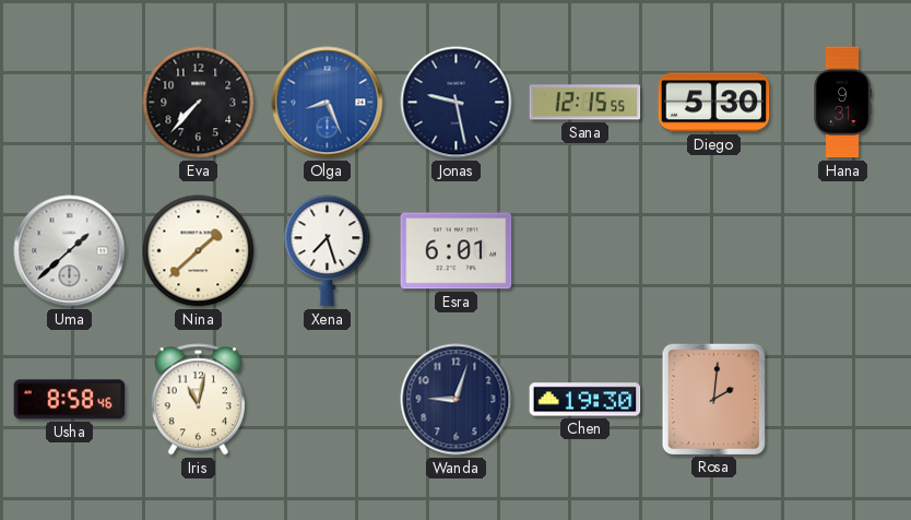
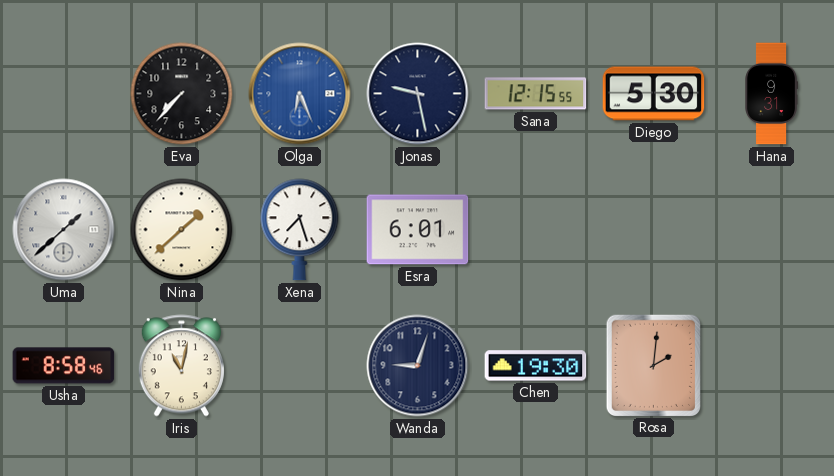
Olga: 8:26 -> 6:26
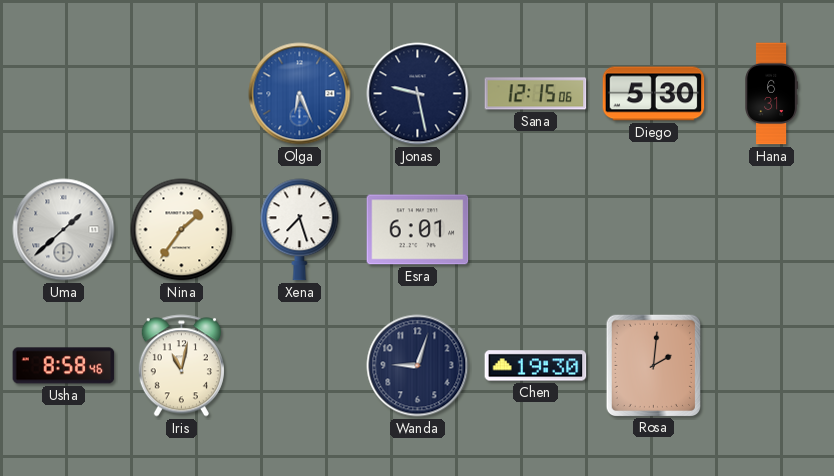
Eva: 7:37 -> none
Sana: 12:15:55 -> 12:15:06
Hana: 9:31 -> 6:31
Nina: 1:38 -> 1:36
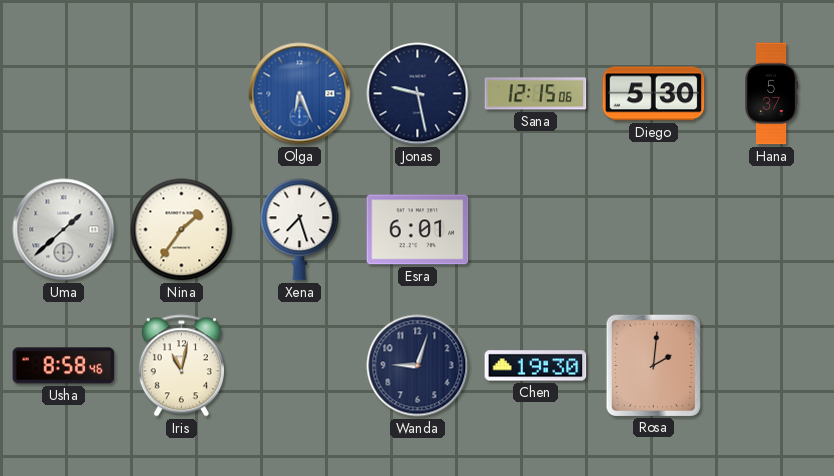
Hana: 6:31 -> 5:37
